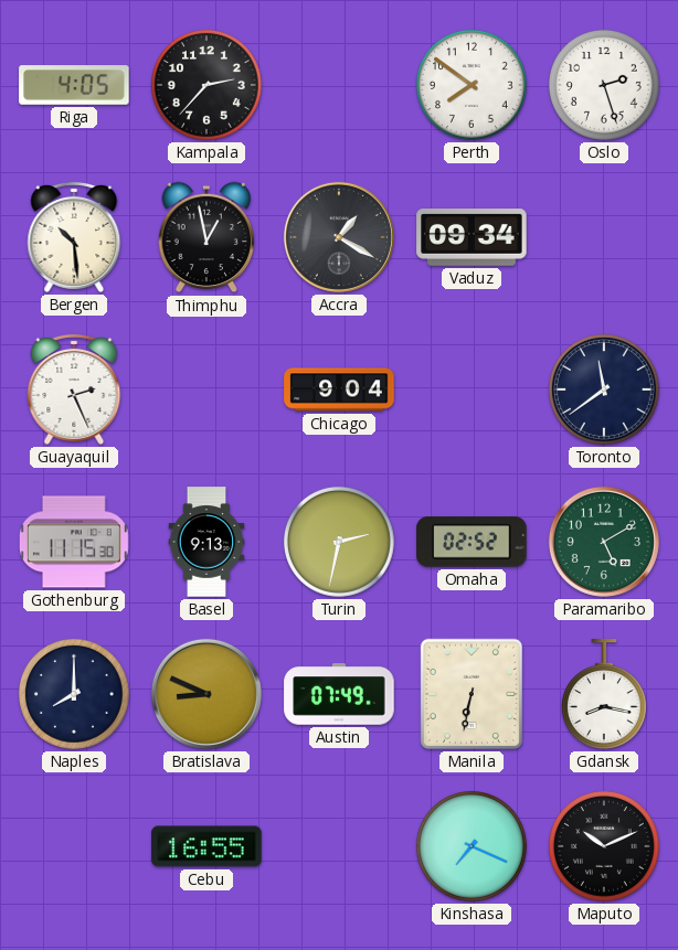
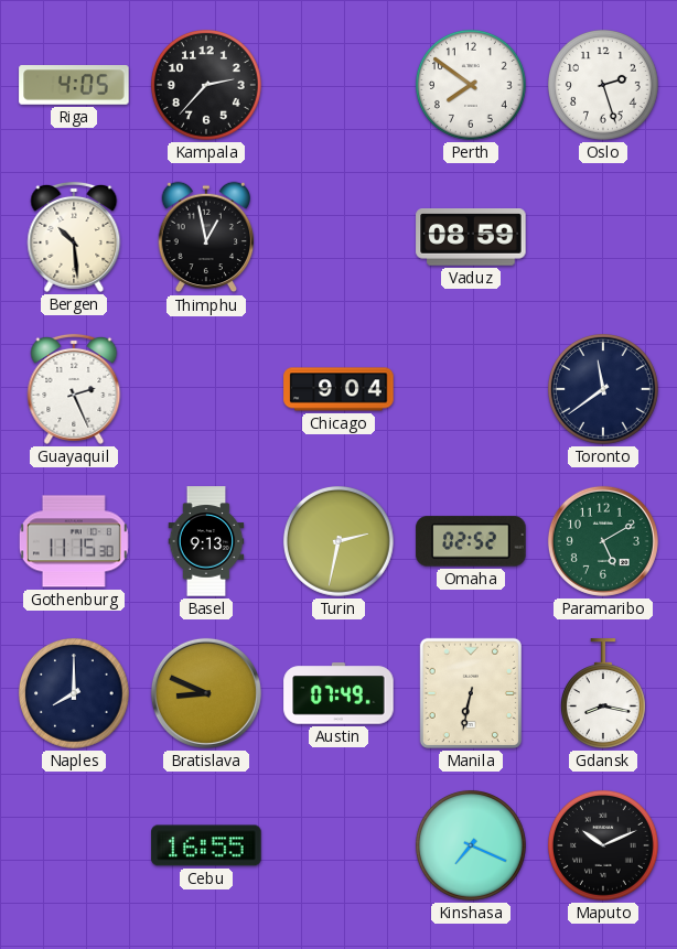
Accra: 1:20 -> none
Vaduz: 09:34 -> 08:59
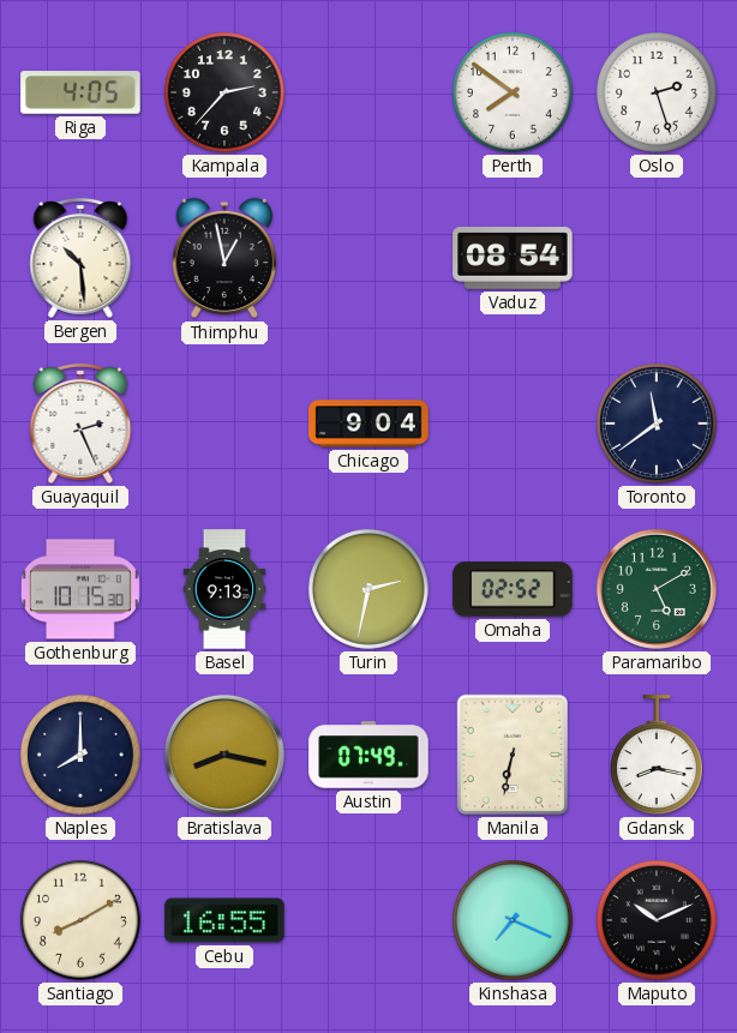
Vaduz: 08:59 -> 08:54
Gothenburg: 11:15 -> 10:15
Bratislava: 8:49 -> 8:17
Santiago: none -> 8:10
